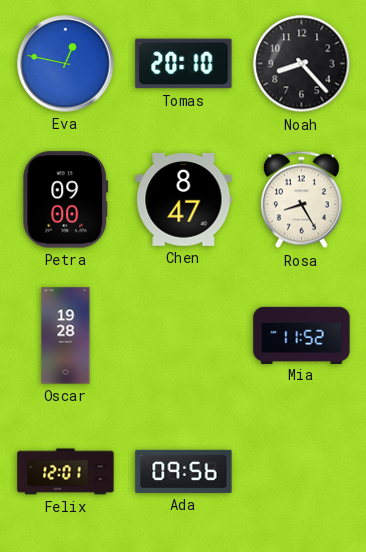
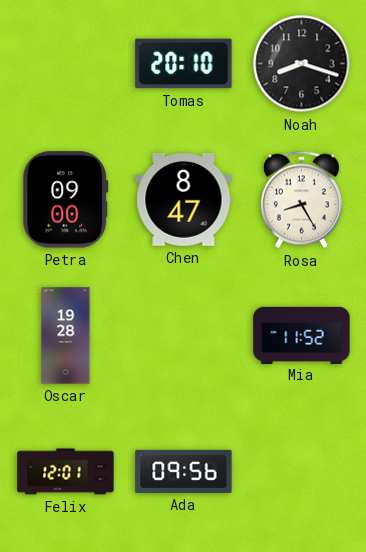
Eva: 12:47 -> none
Noah: 8:23 -> 8:18
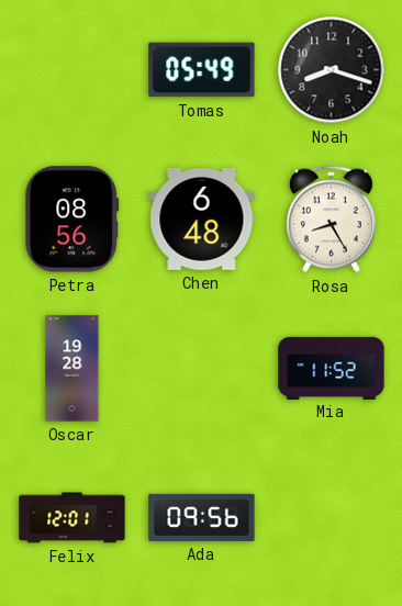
Tomas: 20:10 -> 05:49
Petra: 09:00 -> 08:56
Chen: 8:47 -> 6:48
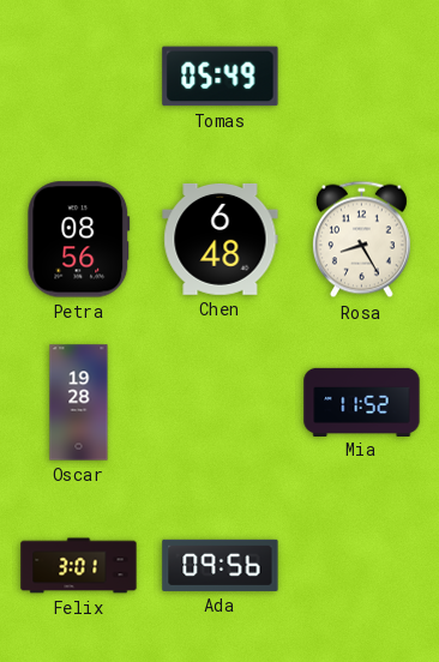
Noah: 8:18 -> none
Felix: 12:01 -> 3:01
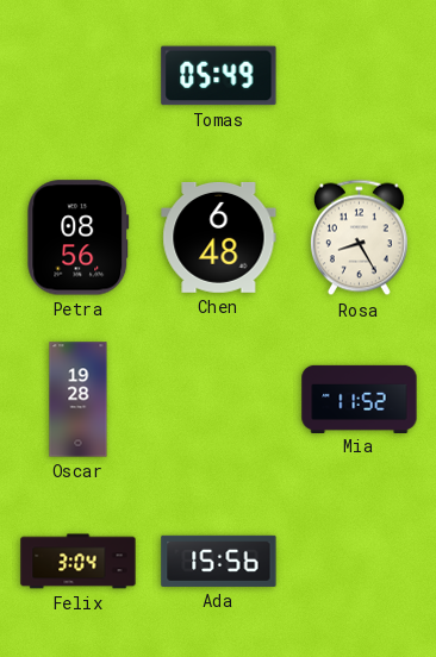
Felix: 3:01 -> 3:04
Ada: 09:56 -> 15:56
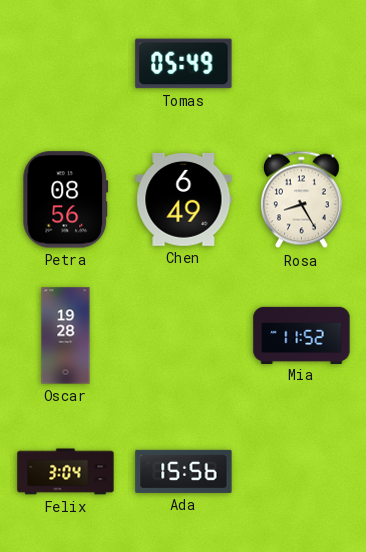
Chen: 6:48 -> 6:49
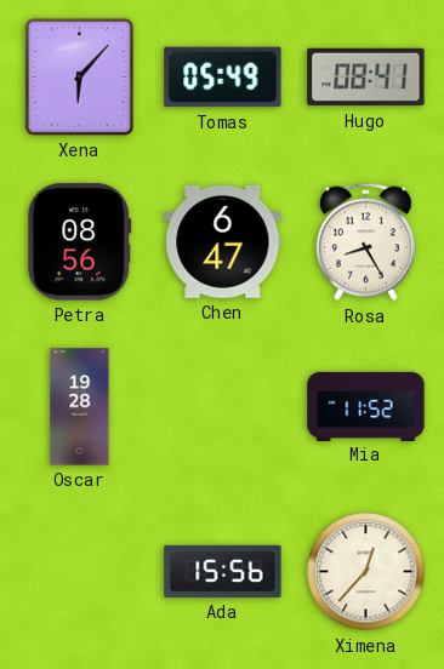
Xena: none -> 6:07
Hugo: none -> 08:41
Chen: 6:49 -> 6:47
Felix: 3:04 -> none
Ximena: none -> 12:37
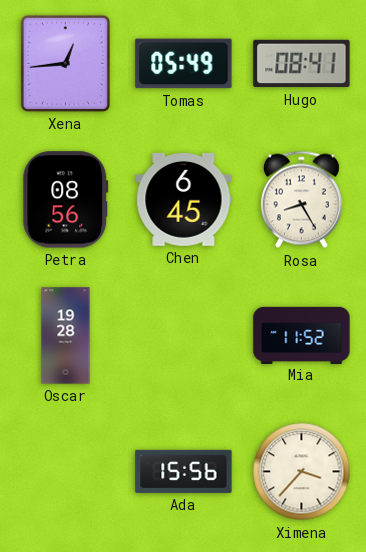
Xena: 6:07 -> 12:44
Chen: 6:47 -> 6:45
Ximena: 12:37 -> 3:37
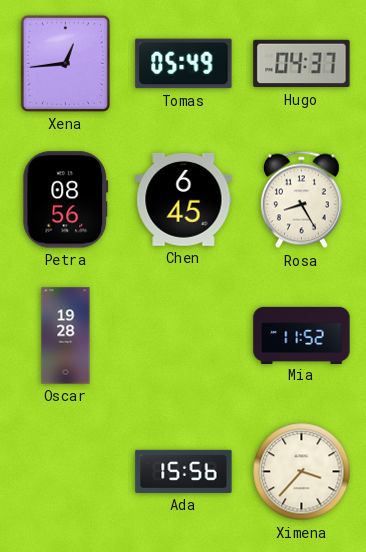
Hugo: 08:41 -> 04:37
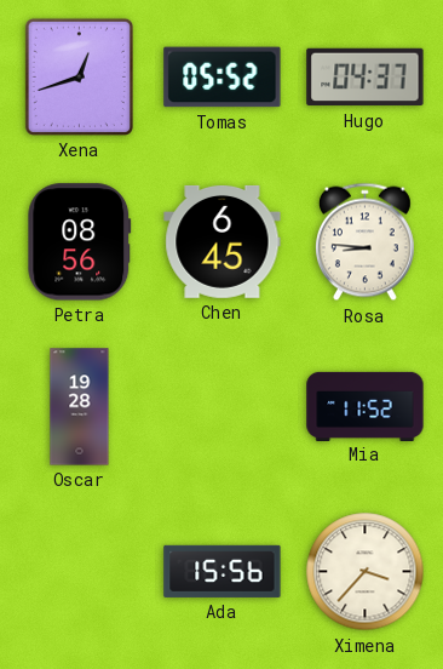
Xena: 12:44 -> 12:42
Tomas: 05:49 -> 05:52
Rosa: 8:25 -> 8:46
